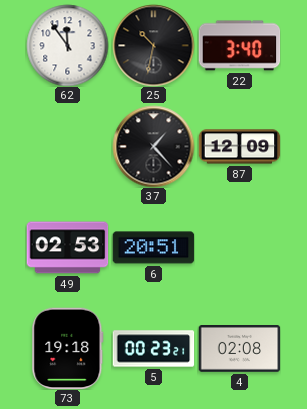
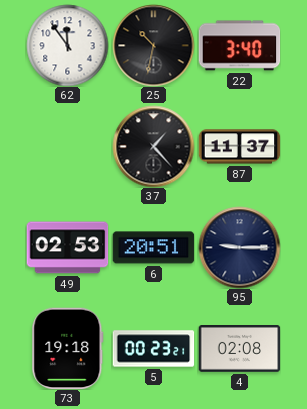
87: 12:09 -> 11:37
95: none -> 9:15
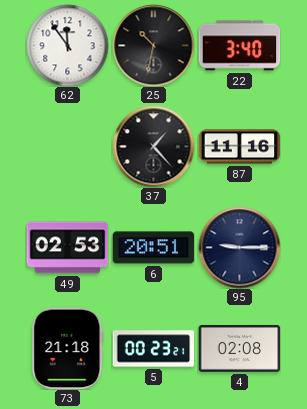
87: 11:37 -> 11:16
73: 19:18 -> 21:18
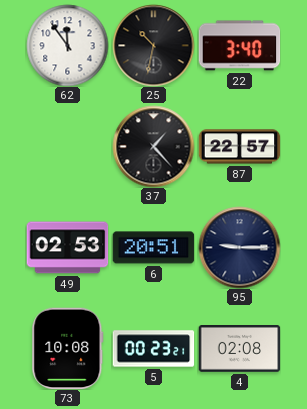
87: 11:16 -> 22:57
73: 21:18 -> 10:08
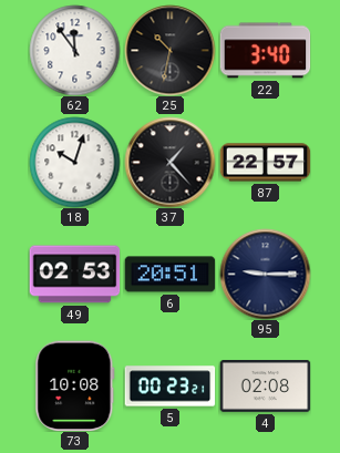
18: none -> 10:03
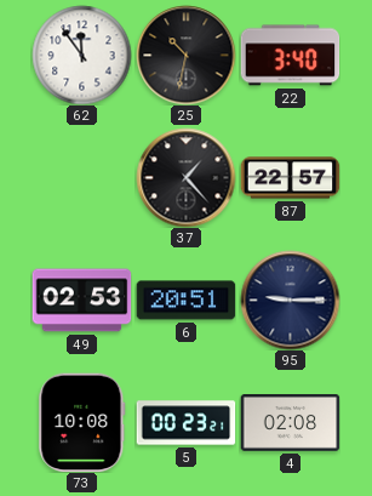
18: 10:03 -> none
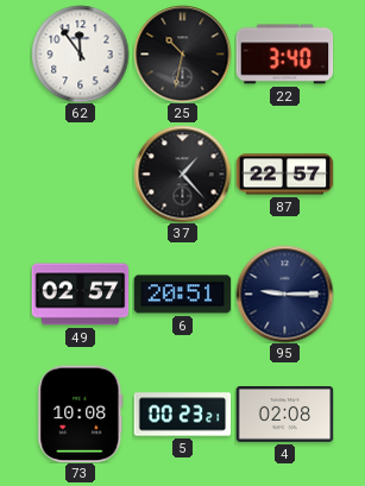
49: 02:53 -> 02:57
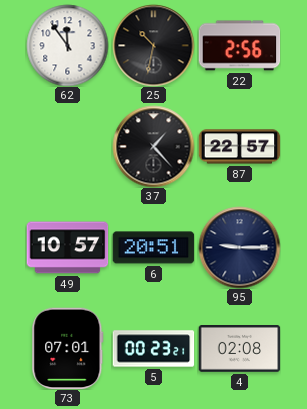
22: 3:40 -> 2:56
49: 02:57 -> 10:57
73: 10:08 -> 07:01
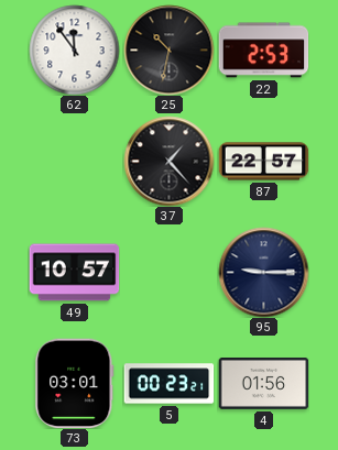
22: 2:56 -> 2:53
6: 20:51 -> none
73: 07:01 -> 03:01
4: 02:08 -> 01:56
